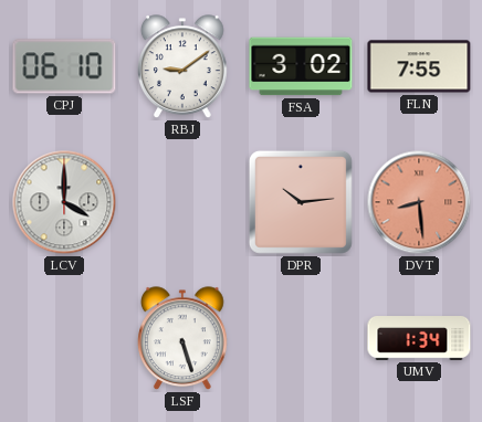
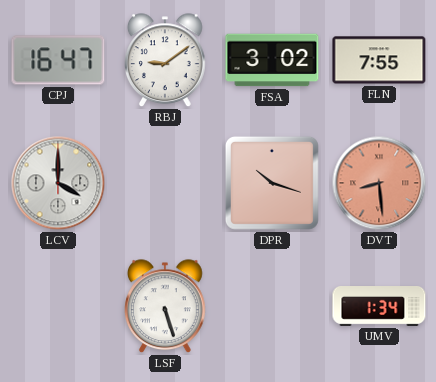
CPJ: 06:10 -> 16:47
DPR: 10:14 -> 10:18
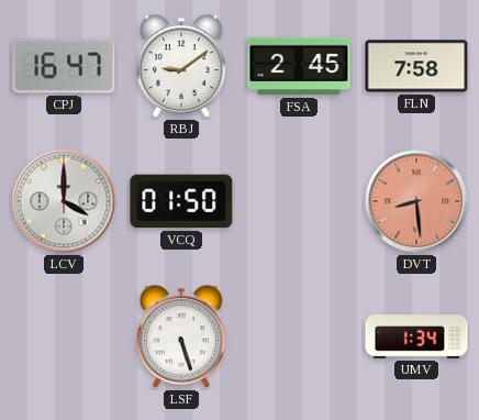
FSA: 3:02 -> 2:45
FLN: 7:55 -> 7:58
VCQ: none -> 01:50
DPR: 10:18 -> none
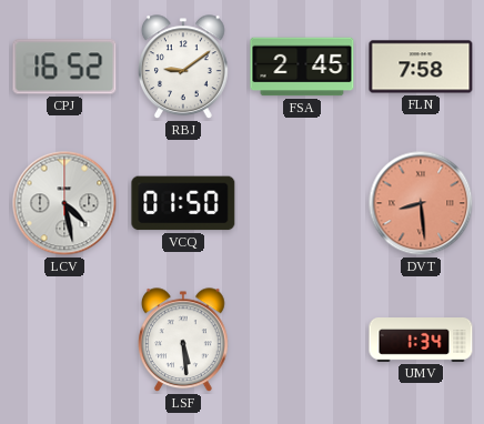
CPJ: 16:47 -> 16:52
LCV: 4:00 -> 4:28
LSF: 5:27 -> 5:29
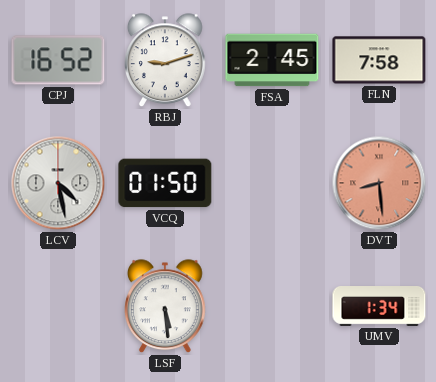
RBJ: 9:09 -> 9:12
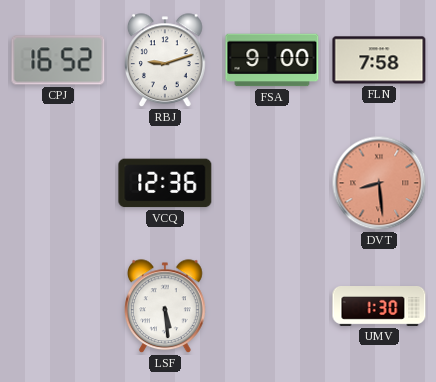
FSA: 2:45 -> 9:00
LCV: 4:28 -> none
VCQ: 01:50 -> 12:36
UMV: 1:34 -> 1:30
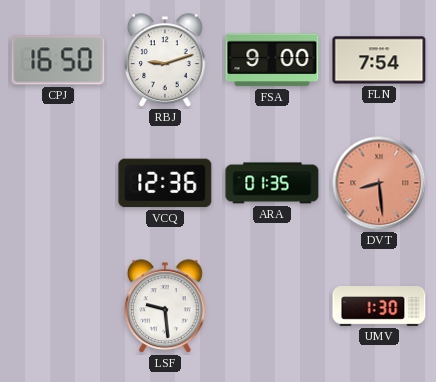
CPJ: 16:52 -> 16:50
FLN: 7:58 -> 7:54
ARA: none -> 01:35
LSF: 5:29 -> 9:29
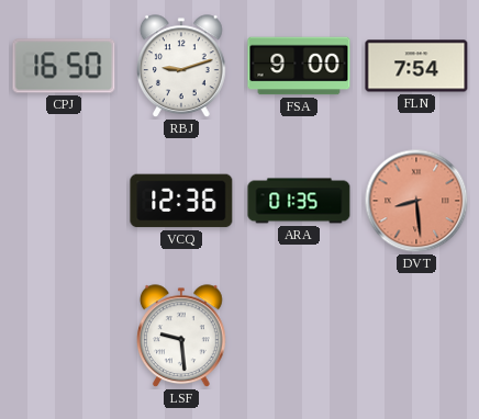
UMV: 1:30 -> none
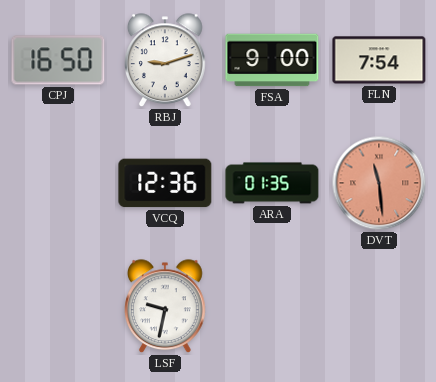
DVT: 8:29 -> 11:29
LSF: 9:29 -> 9:32
